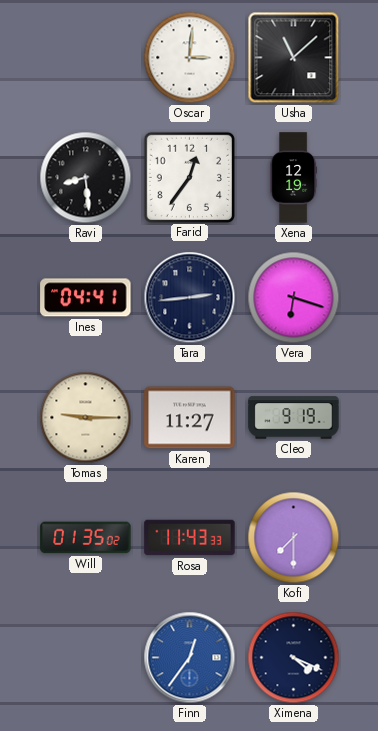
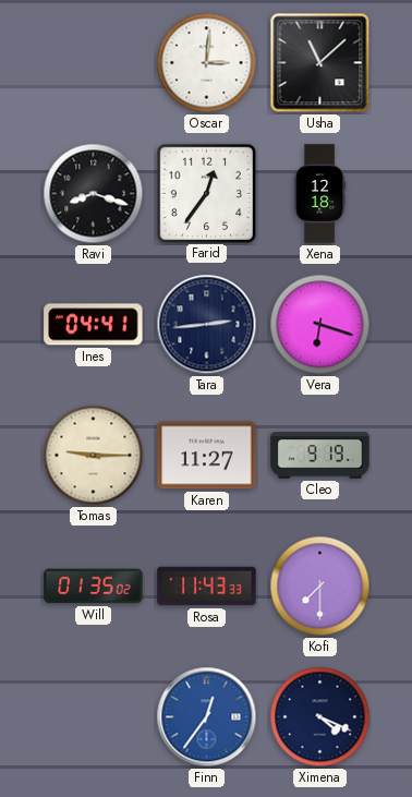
Ravi: 8:29 -> 8:18
Xena: 12:19 -> 12:18
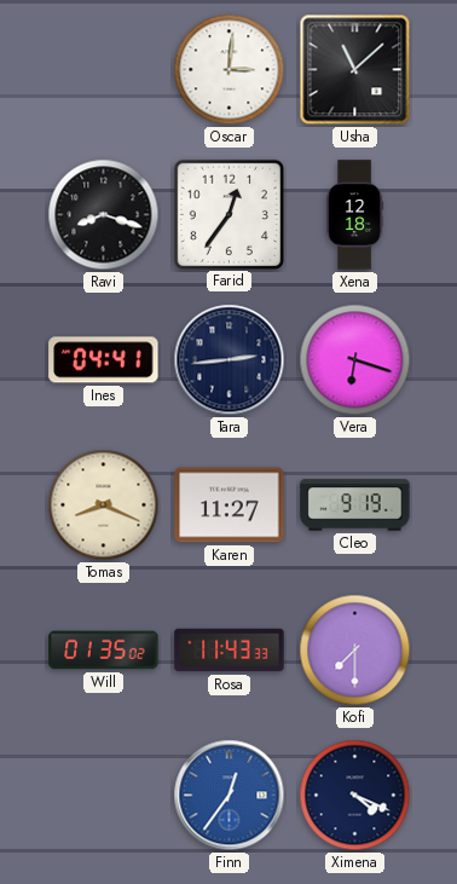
Tomas: 9:15 -> 8:19
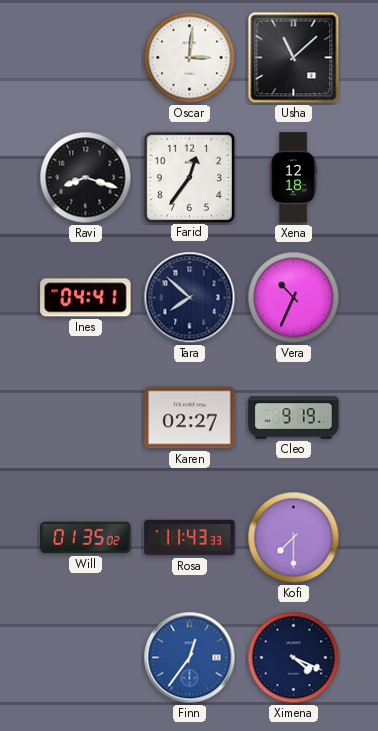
Tara: 2:44 -> 7:52
Vera: 6:18 -> 10:34
Tomas: 8:19 -> none
Karen: 11:27 -> 02:27
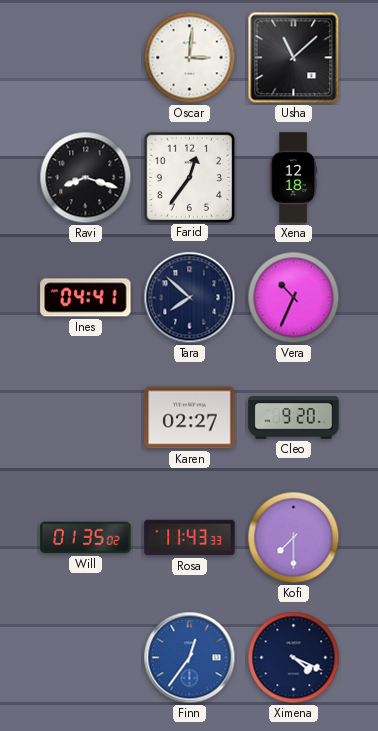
Cleo: 9:19 -> 9:20
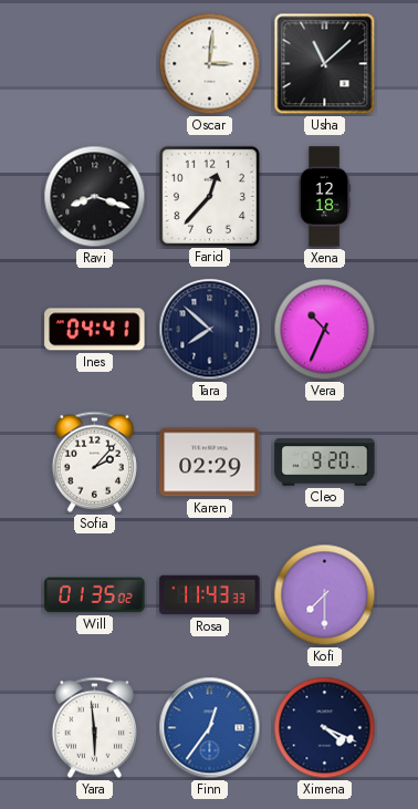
Farid: 12:36 -> 12:37
Sofia: none -> 2:07
Karen: 02:27 -> 02:29
Yara: none -> 5:59
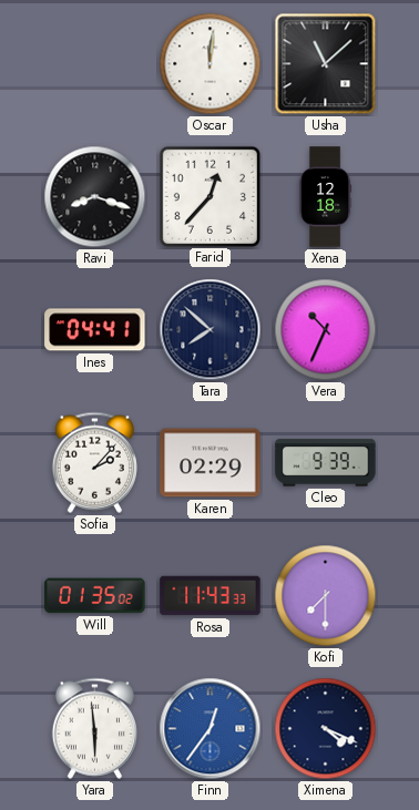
Oscar: 3:01 -> 12:01
Cleo: 9:20 -> 9:39
